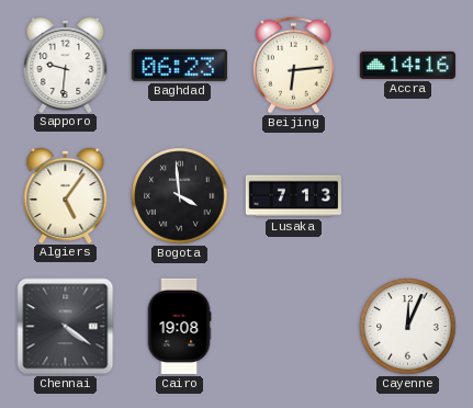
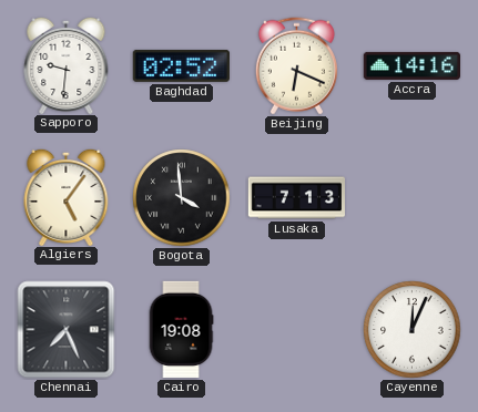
Baghdad: 06:23 -> 02:52
Beijing: 6:14 -> 6:19
Chennai: 4:21 -> 7:26
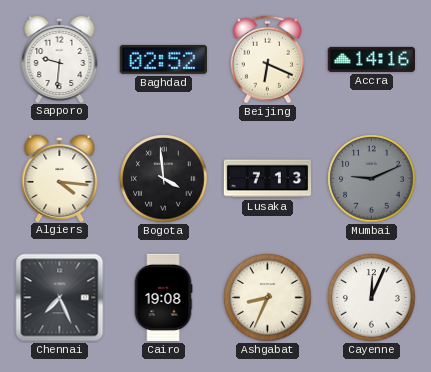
Algiers: 5:06 -> 4:16
Mumbai: none -> 9:11
Ashgabat: none -> 8:34
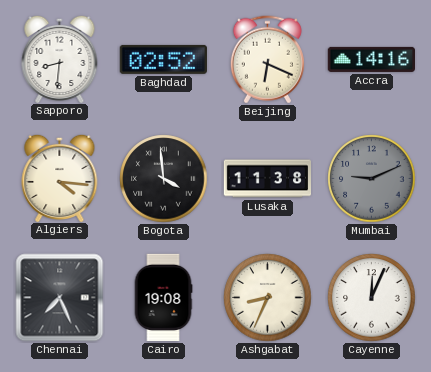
Sapporo: 9:31 -> 8:31
Lusaka: 7:13 -> 11:38
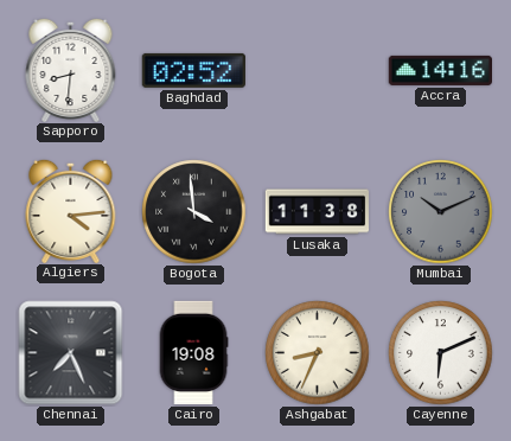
Beijing: 6:19 -> none
Algiers: 4:16 -> 4:14
Mumbai: 9:11 -> 10:11
Cayenne: 12:04 -> 6:11
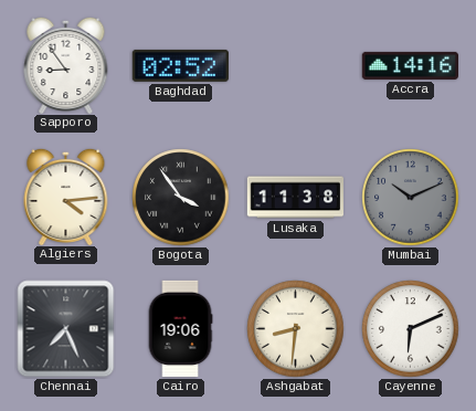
Sapporo: 8:31 -> 8:54
Bogota: 3:59 -> 3:54
Cairo: 19:08 -> 19:06
Ashgabat: 8:34 -> 8:31
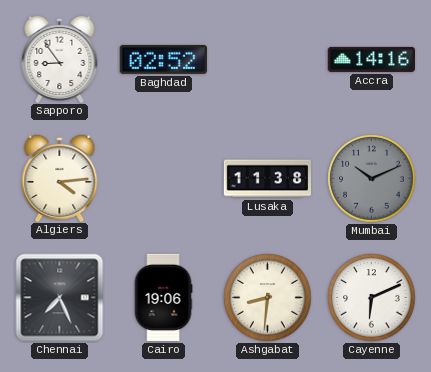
Bogota: 3:54 -> none
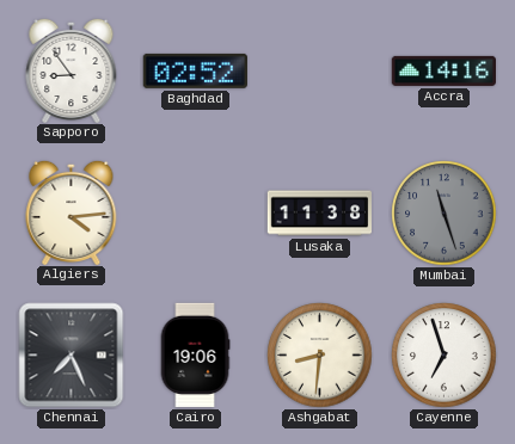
Mumbai: 10:11 -> 11:27
Cayenne: 6:11 -> 6:57
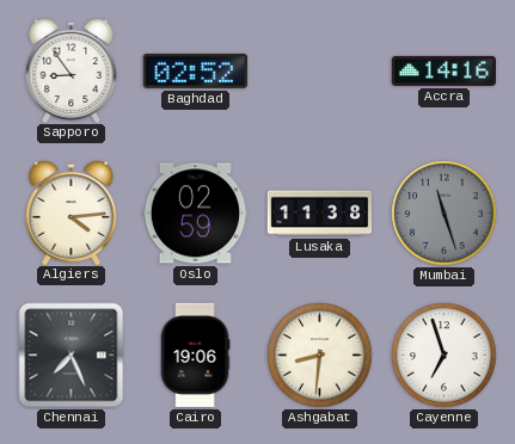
Oslo: none -> 02:59
